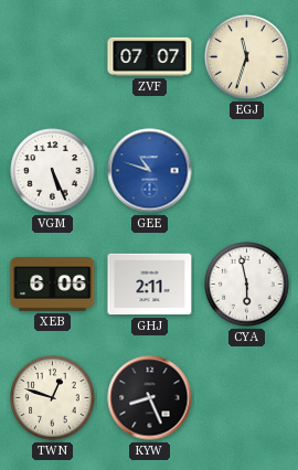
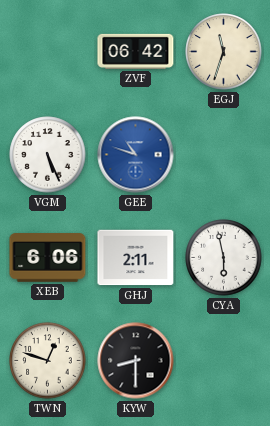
ZVF: 07:07 -> 06:42
KYW: 8:26 -> 8:30
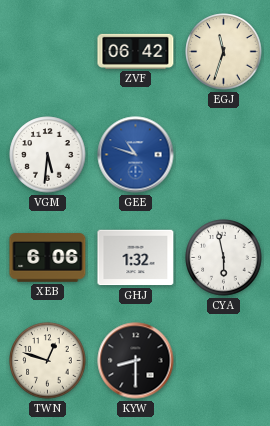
VGM: 5:26 -> 5:31
GHJ: 2:11 -> 1:32
